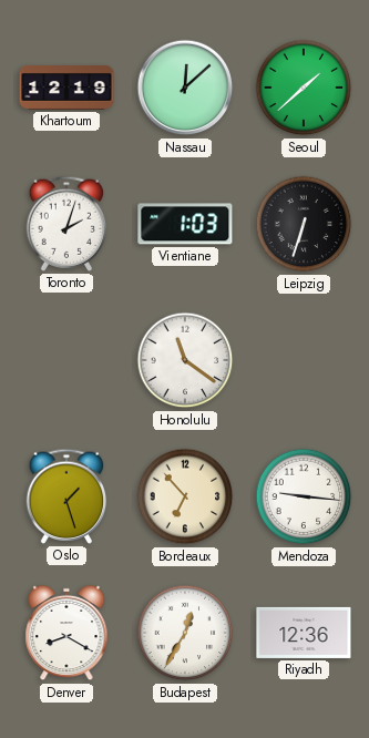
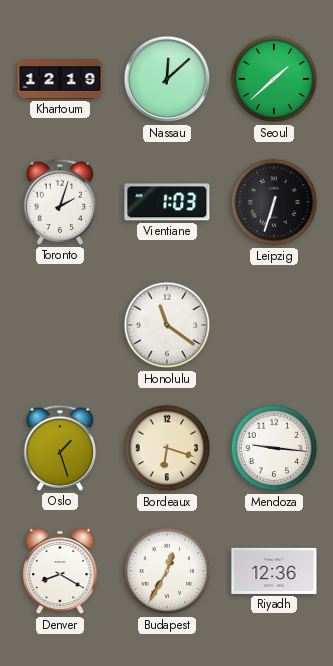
Bordeaux: 6:53 -> 6:18
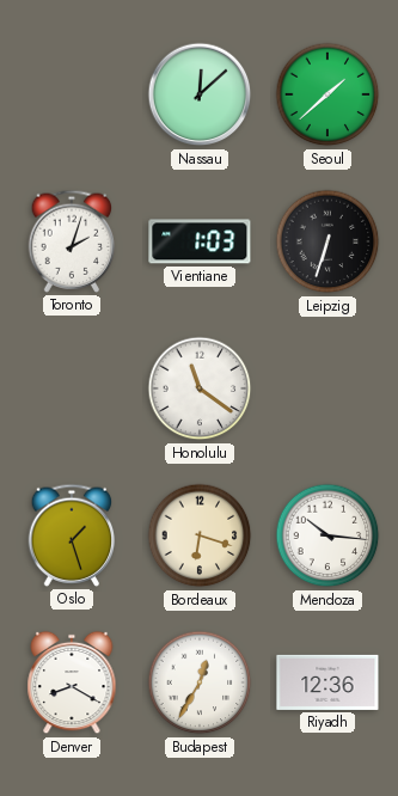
Khartoum: 12:19 -> none
Mendoza: 9:16 -> 10:16
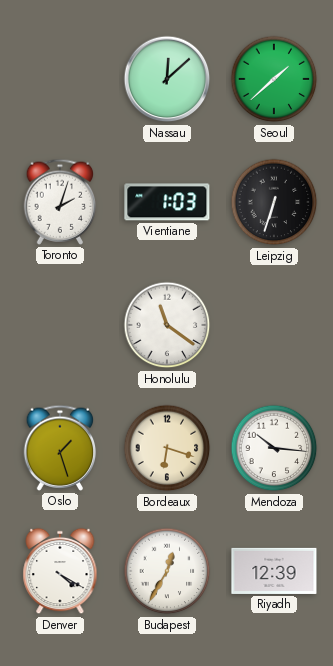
Denver: 8:20 -> 4:20
Riyadh: 12:36 -> 12:39
